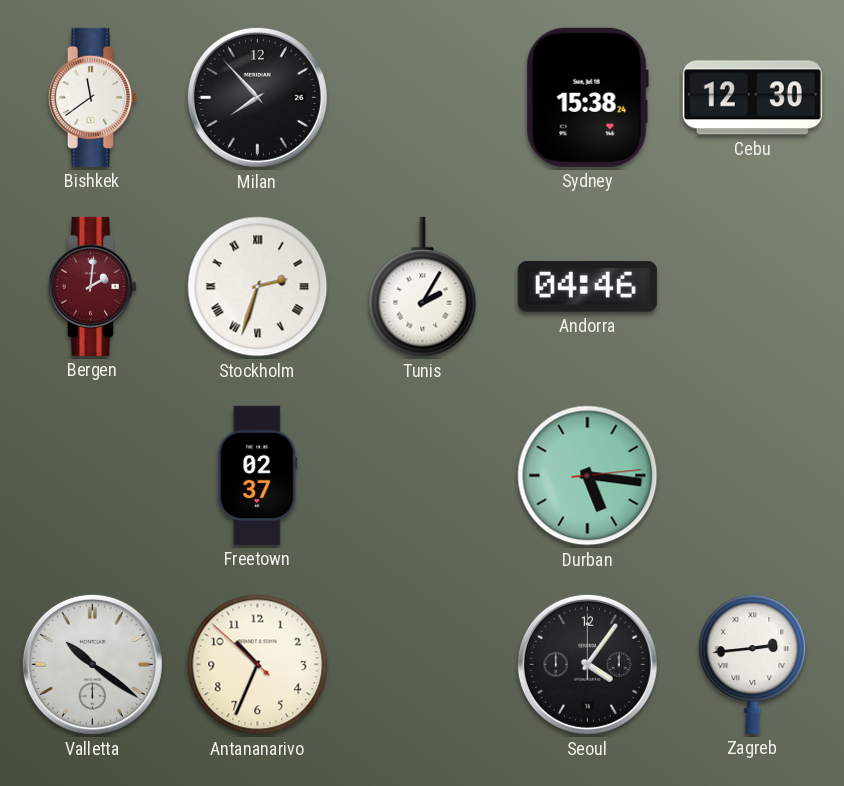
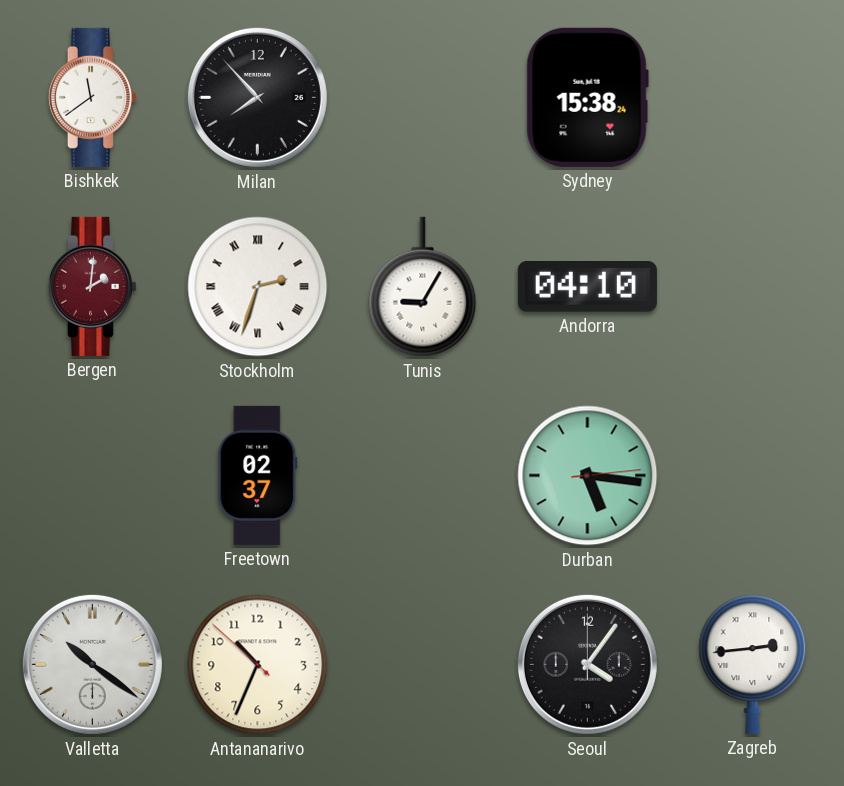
Cebu: 12:30 -> none
Tunis: 2:05 -> 9:05
Andorra: 04:46 -> 04:10
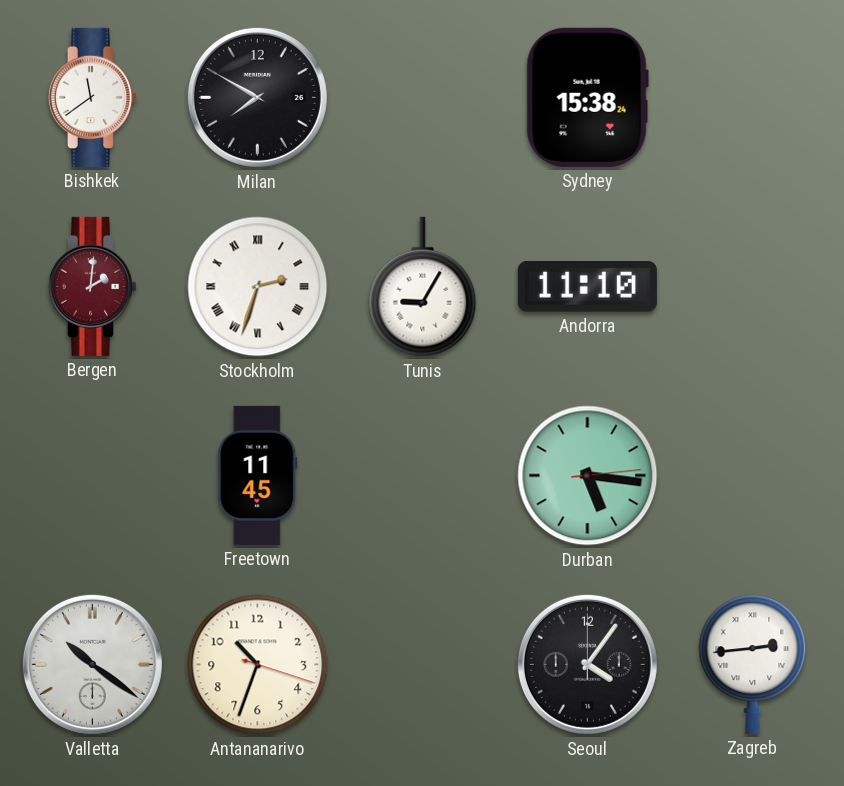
Milan: 7:53 -> 7:50
Andorra: 04:10 -> 11:10
Freetown: 02:37 -> 11:45
Antananarivo: 10:33:52 -> 10:33:18
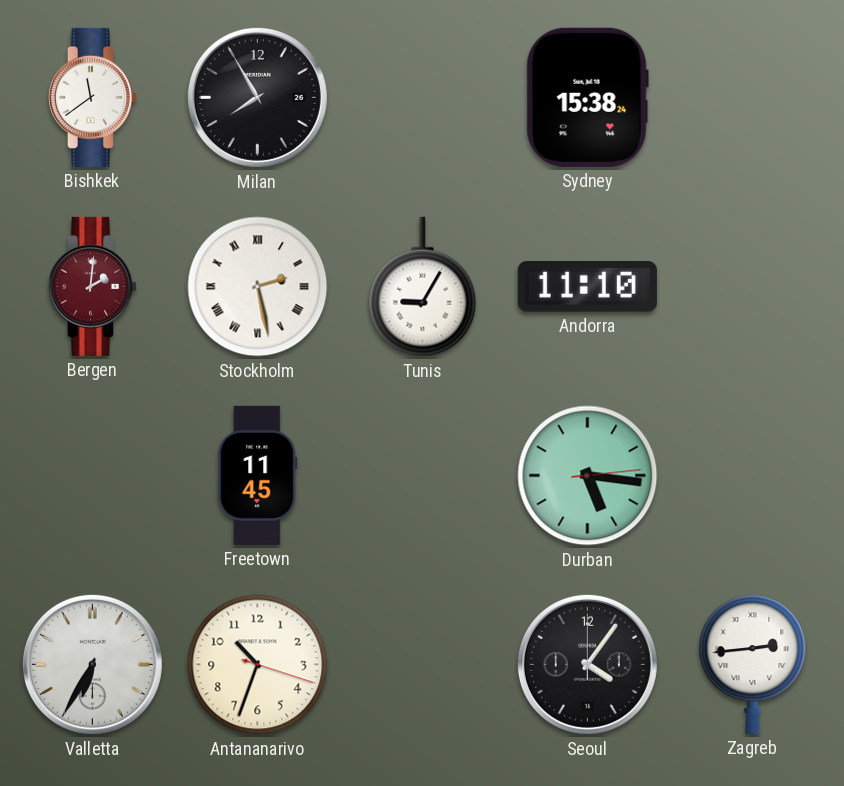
Milan: 7:50 -> 7:55
Stockholm: 2:33 -> 2:28
Valletta: 10:21 -> 6:35
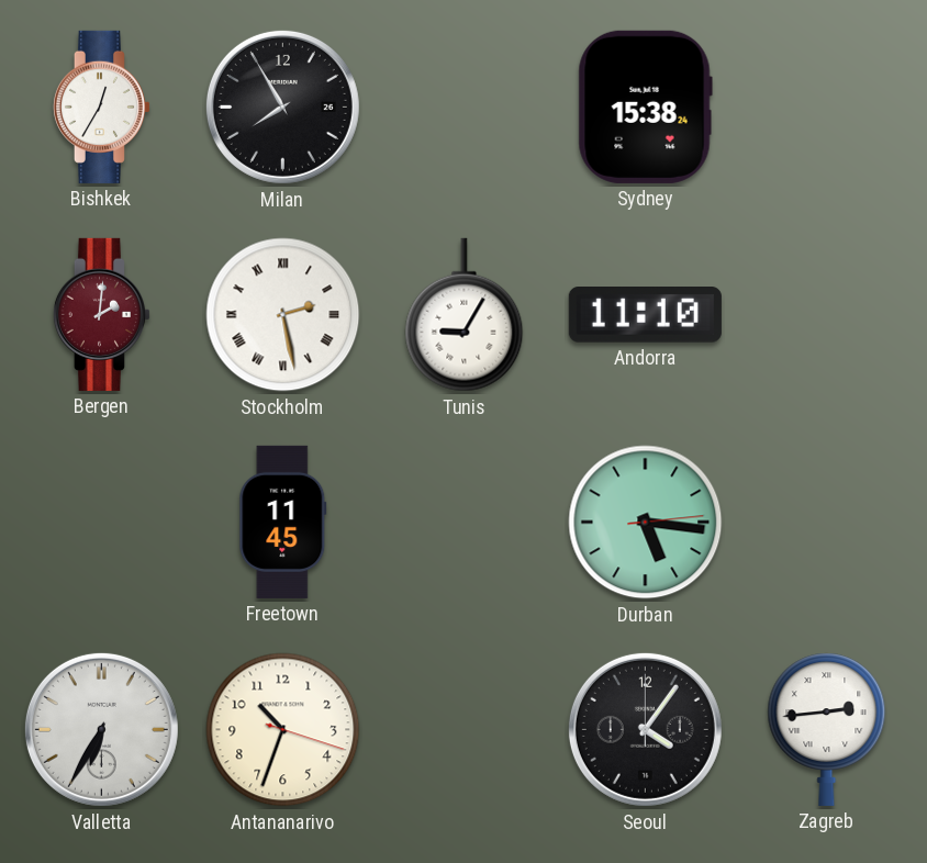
Bishkek: 11:39 -> 12:35
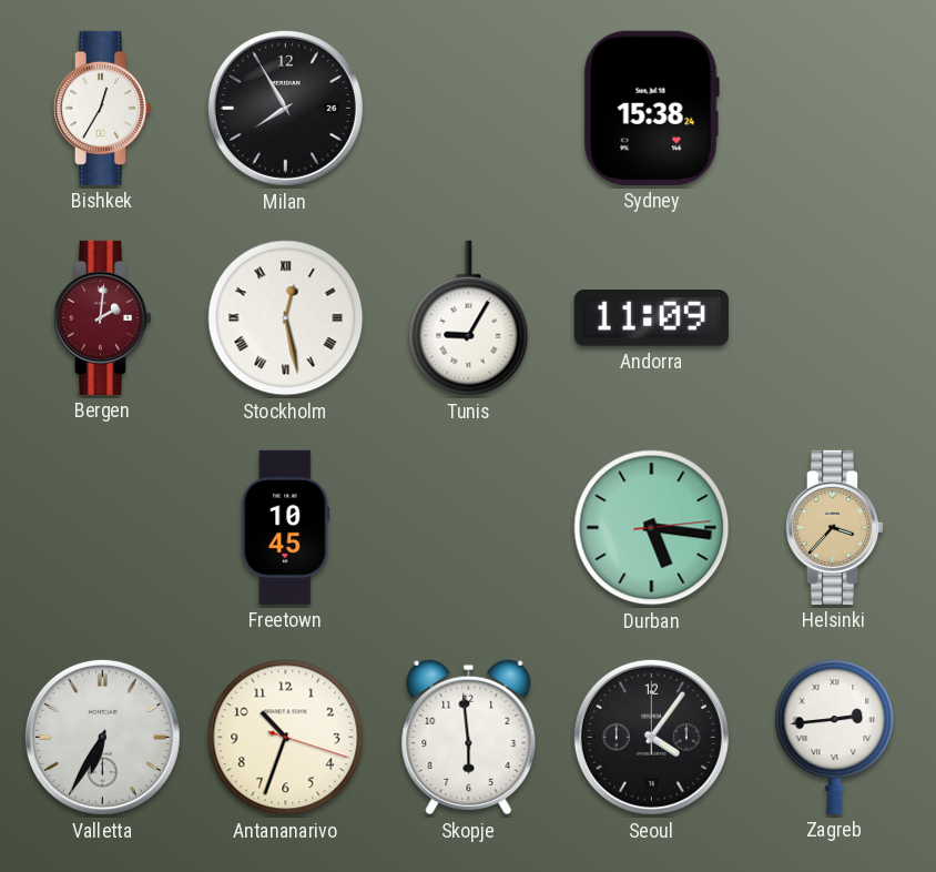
Stockholm: 2:28 -> 12:28
Andorra: 11:10 -> 11:09
Freetown: 11:45 -> 10:45
Helsinki: none -> 3:37
Skopje: none -> 5:59
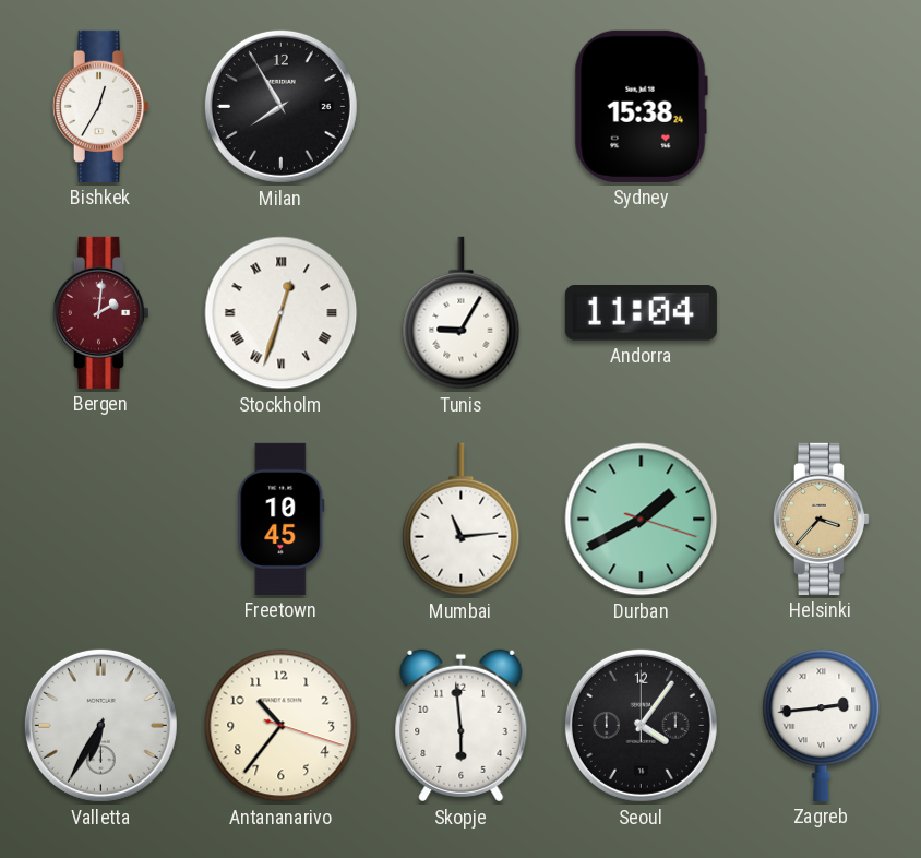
Stockholm: 12:28 -> 12:33
Andorra: 11:09 -> 11:04
Mumbai: none -> 11:14
Durban: 5:16 -> 1:40
Antananarivo: 10:33 -> 10:36
